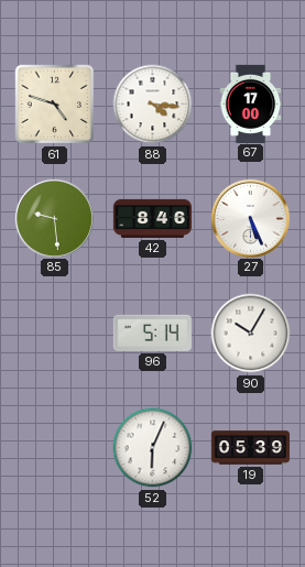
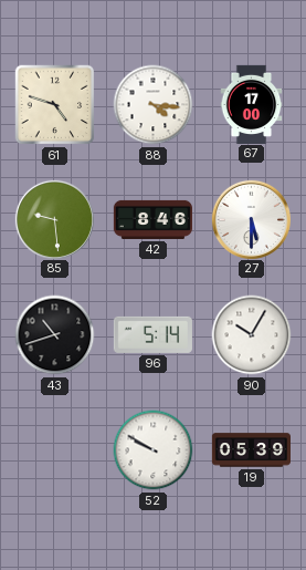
27: 5:26 -> 5:30
43: none -> 10:42
52: 6:04 -> 9:50
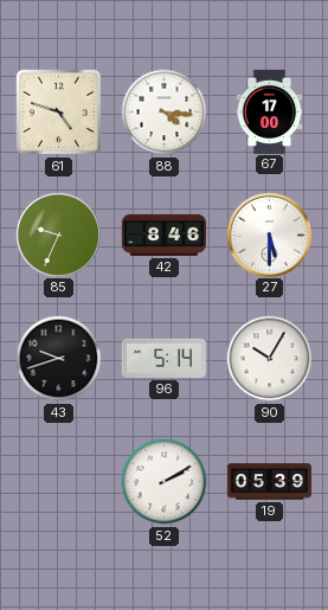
85: 9:29 -> 9:34
43: 10:42 -> 9:42
52: 9:50 -> 2:10
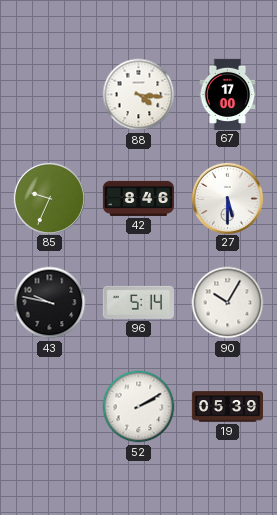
61: 4:48 -> none
43: 9:42 -> 9:47
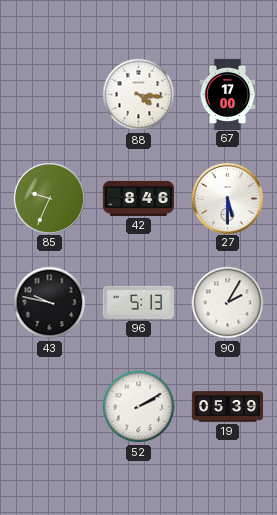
96: 5:14 -> 5:13
90: 10:05 -> 2:05
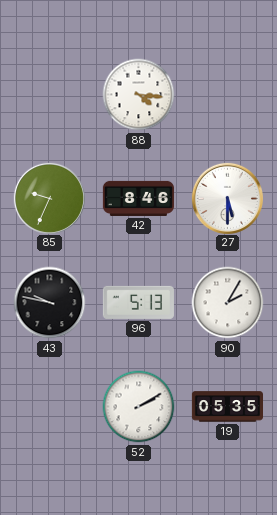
67: 17:00 -> none
19: 05:39 -> 05:35
